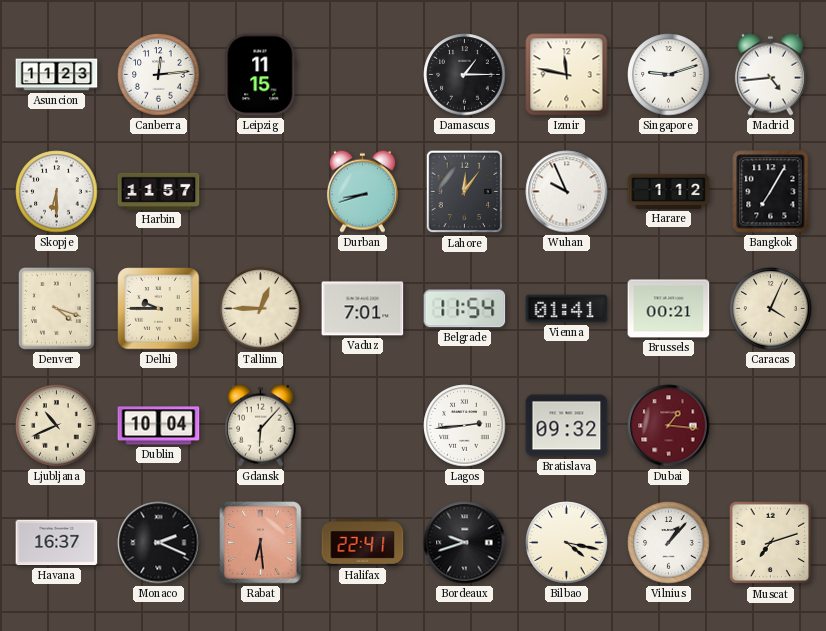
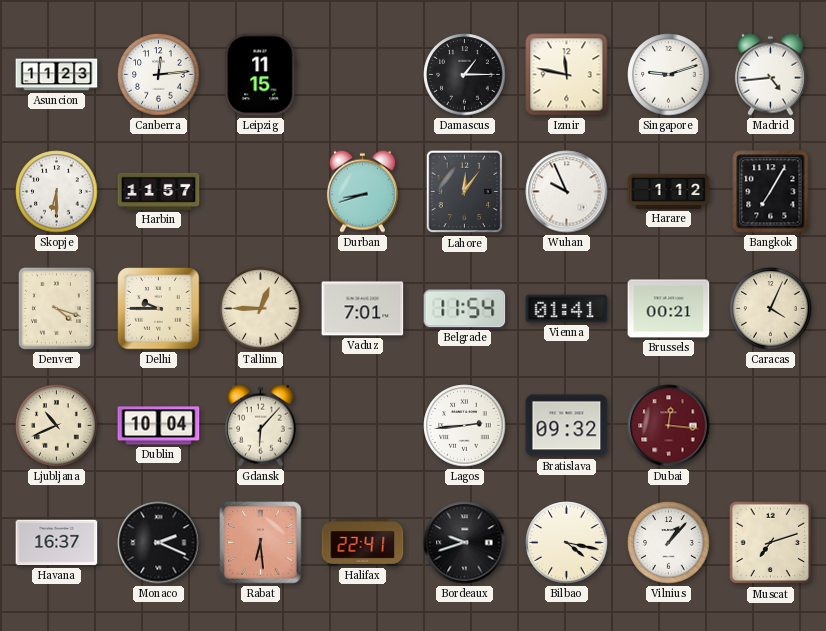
Dubai: 1:16 -> 12:16
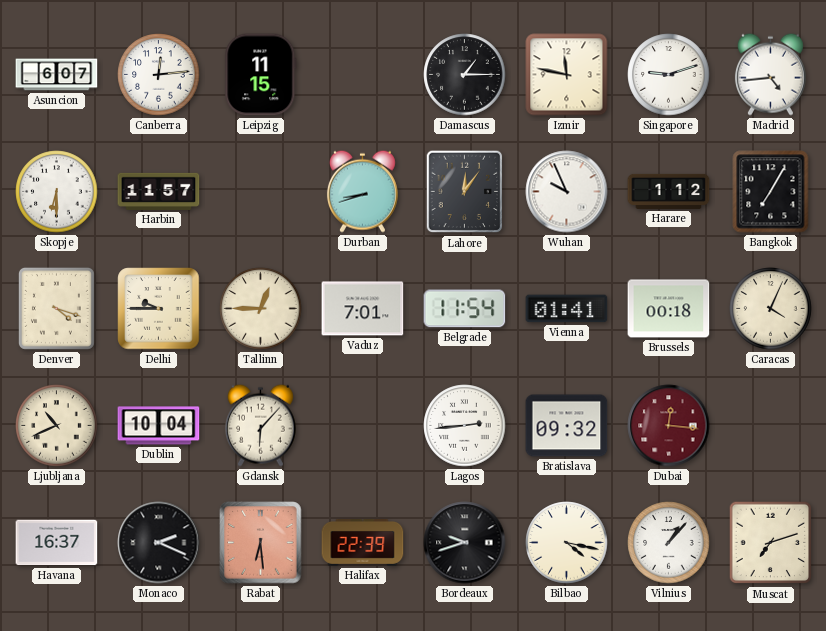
Asuncion: 11:23 -> 6:07
Brussels: 00:21 -> 00:18
Halifax: 22:41 -> 22:39
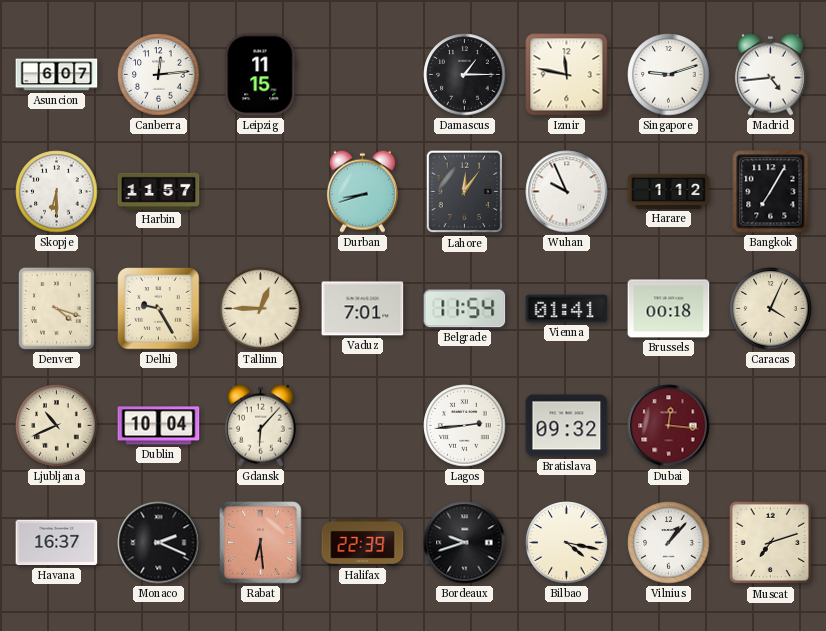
Delhi: 9:45 -> 9:25
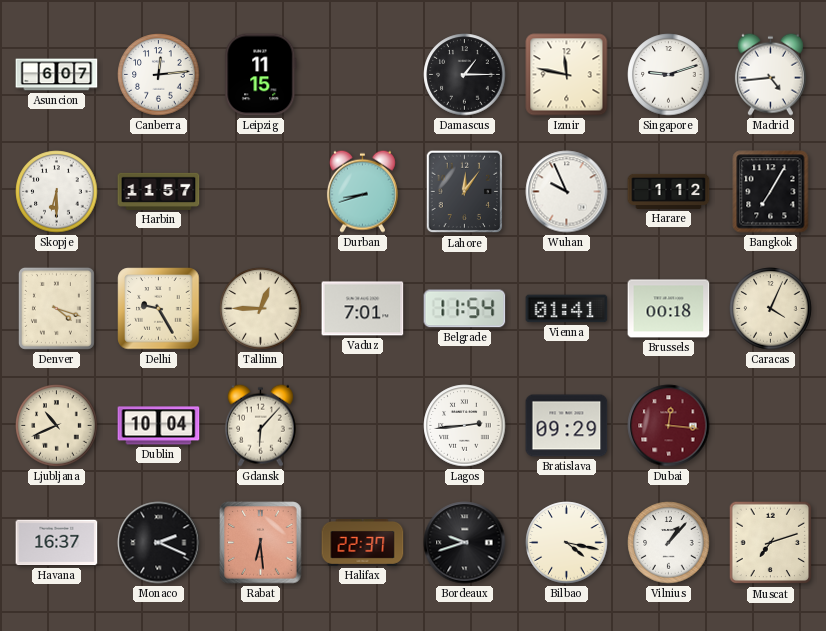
Bratislava: 09:32 -> 09:29
Halifax: 22:39 -> 22:37
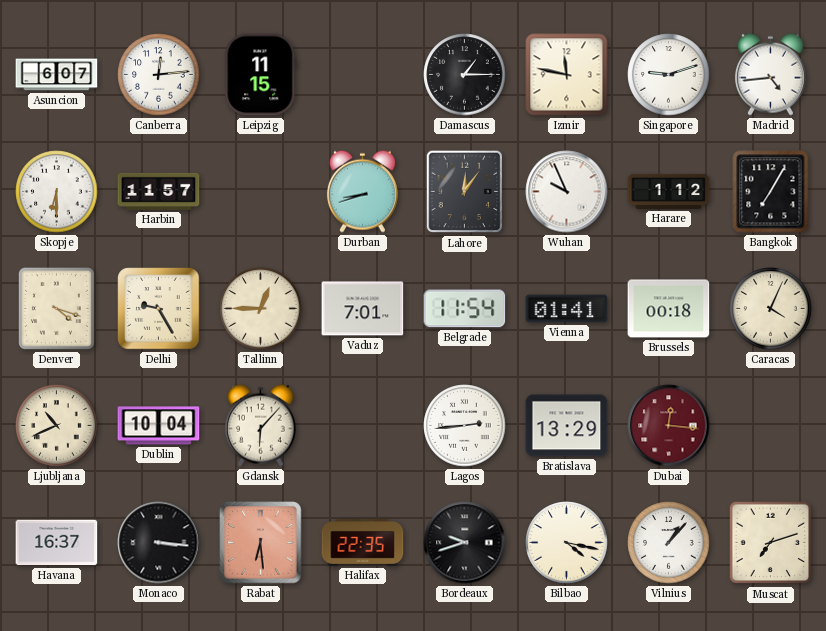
Bratislava: 09:29 -> 13:29
Monaco: 2:19 -> 3:16
Halifax: 22:37 -> 22:35
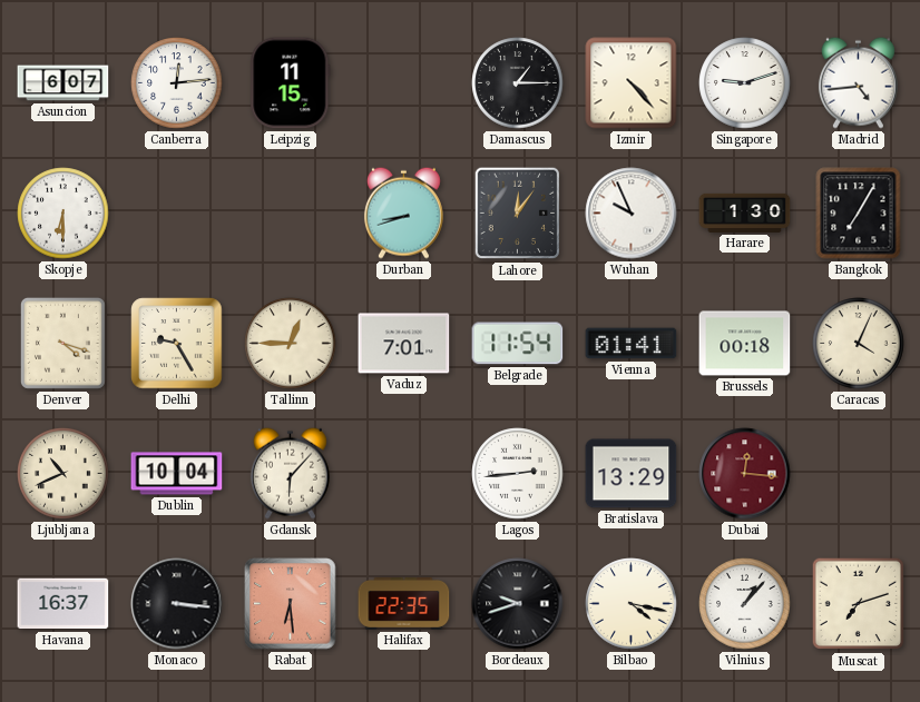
Izmir: 11:47 -> 4:23
Harbin: 11:57 -> none
Harare: 1:12 -> 1:30
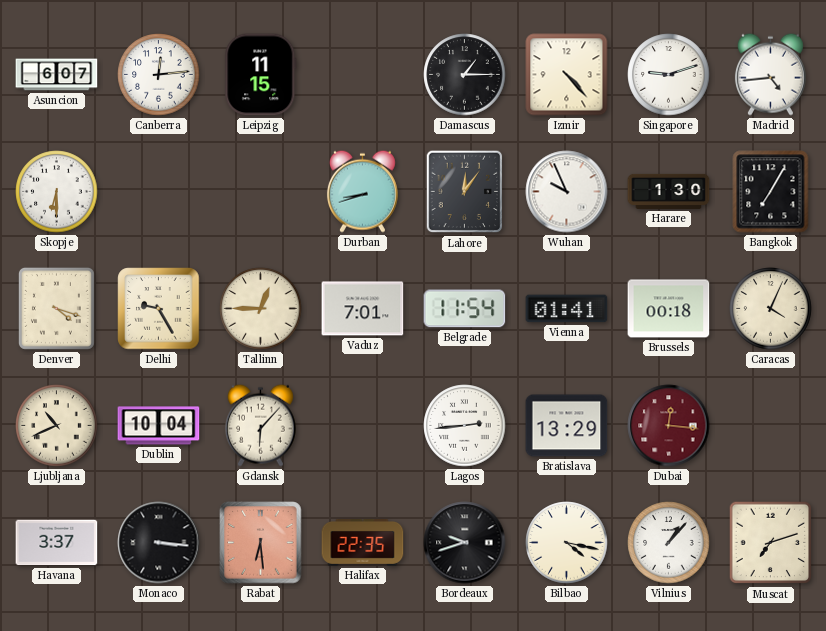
Havana: 16:37 -> 3:37
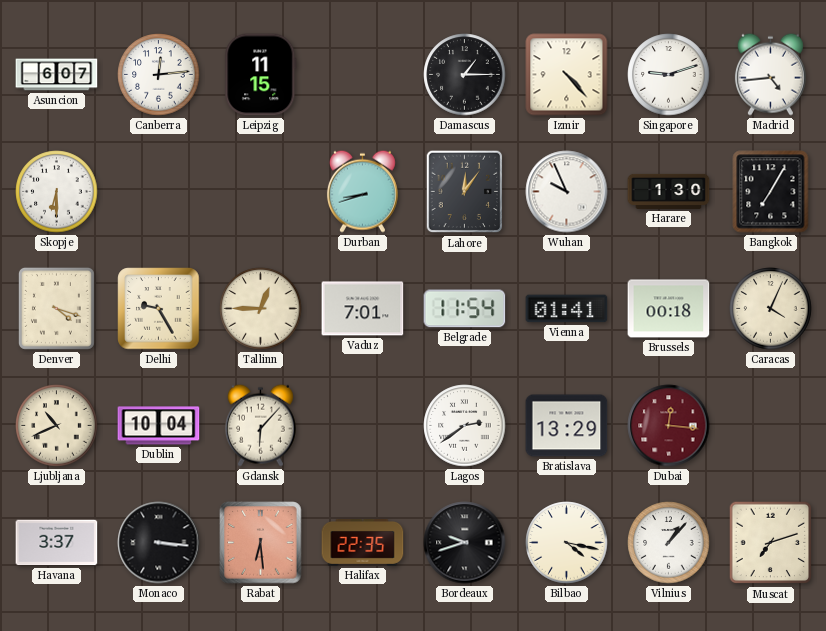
Lagos: 2:44 -> 2:39
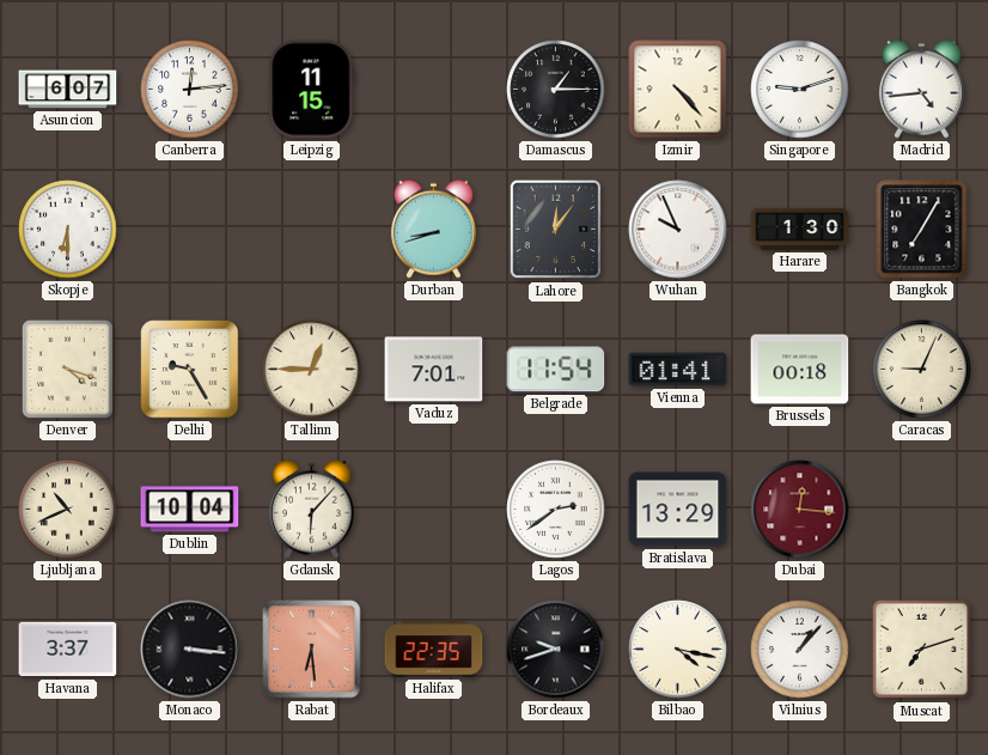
Caracas: 4:04 -> 9:04
